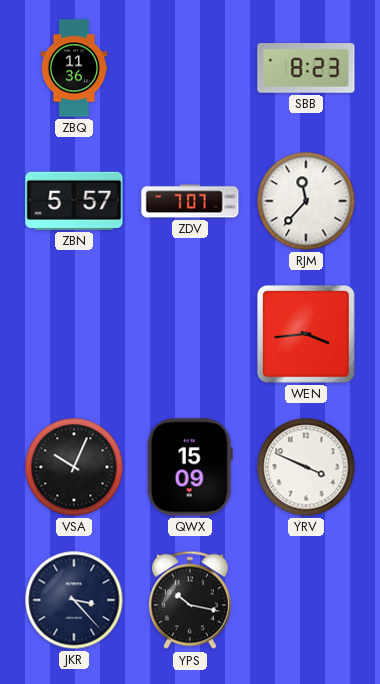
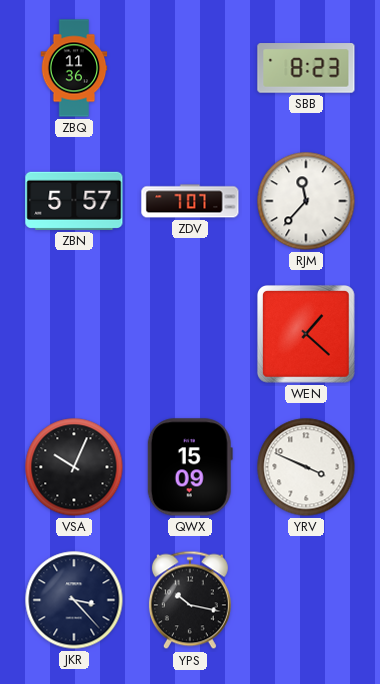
WEN: 3:44 -> 1:22
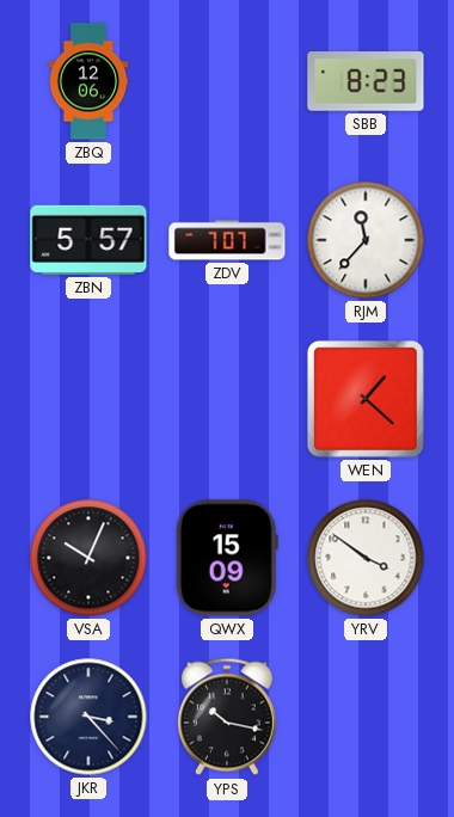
ZBQ: 11:36 -> 12:06
YRV: 3:49 -> 3:51
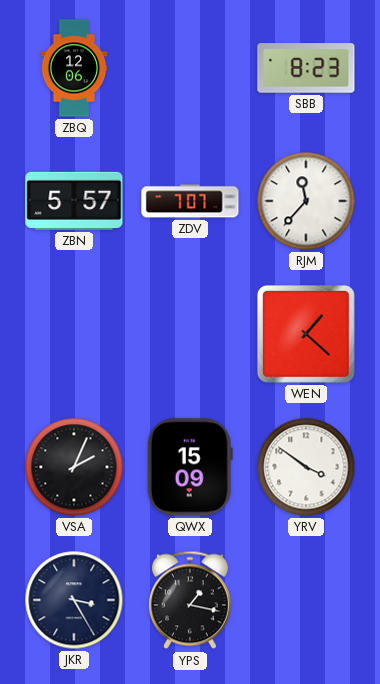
VSA: 10:04 -> 2:04
JKR: 3:23 -> 3:25
YPS: 10:17 -> 1:17
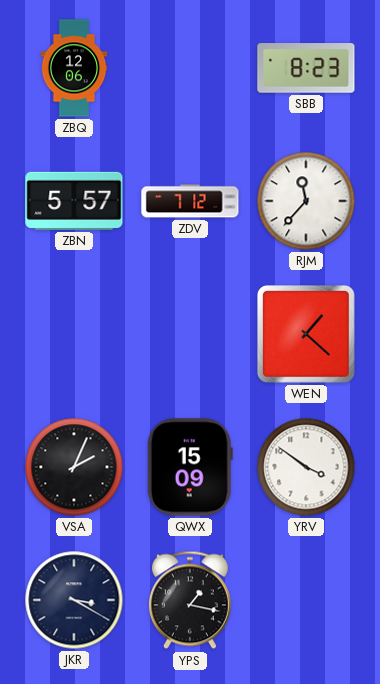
ZDV: 7:07 -> 7:12
JKR: 3:25 -> 3:20
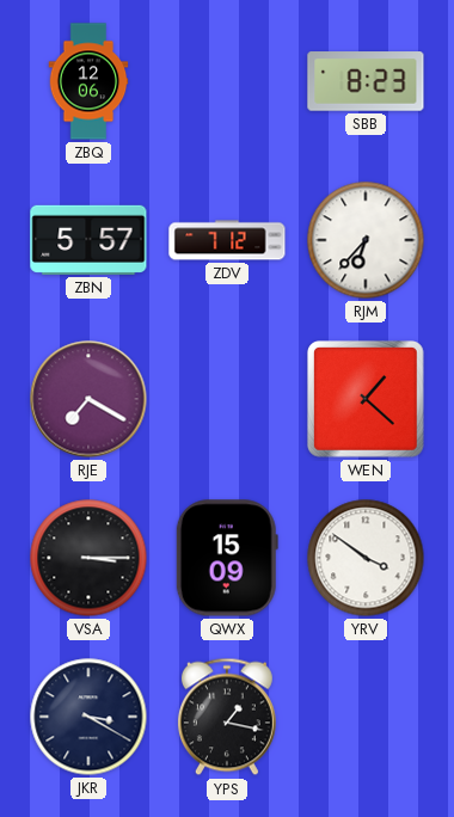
RJM: 11:37 -> 6:37
RJE: none -> 7:20
VSA: 2:04 -> 3:15
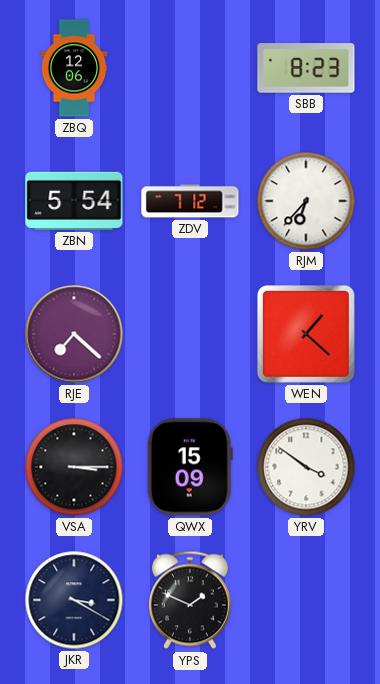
ZBN: 5:57 -> 5:54
RJE: 7:20 -> 7:22
YPS: 1:17 -> 1:49
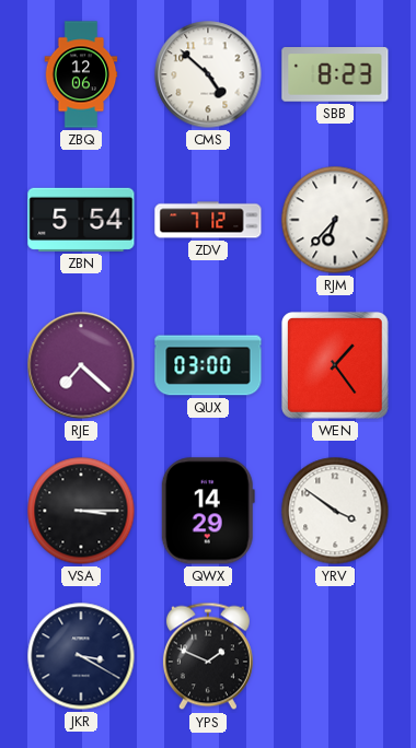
CMS: none -> 4:52
QUX: none -> 03:00
WEN: 1:22 -> 1:24
QWX: 15:09 -> 14:29
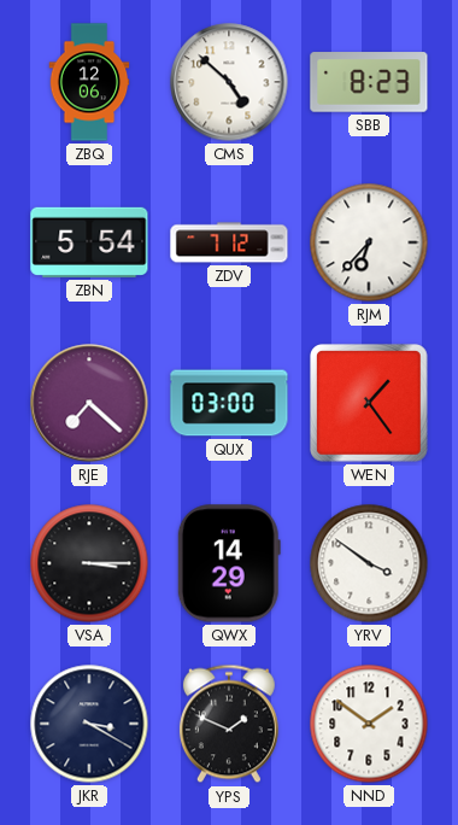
NND: none -> 1:51
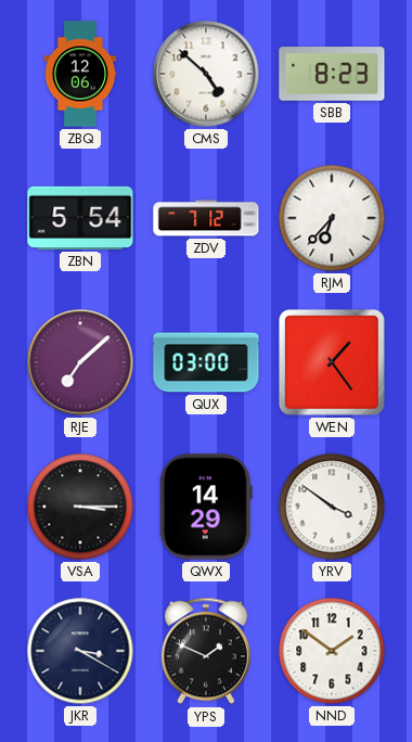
RJE: 7:22 -> 7:08
